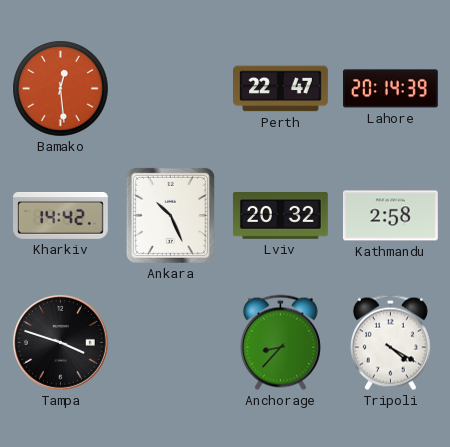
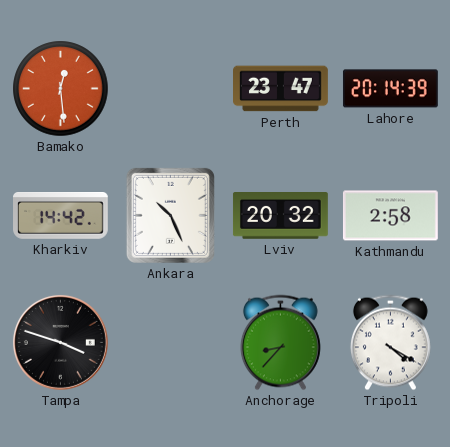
Perth: 22:47 -> 23:47
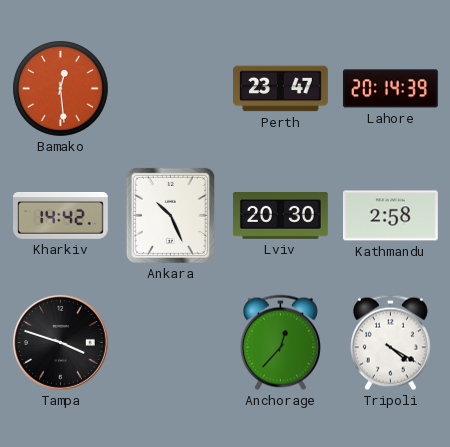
Lviv: 20:32 -> 20:30
Anchorage: 8:37 -> 12:37
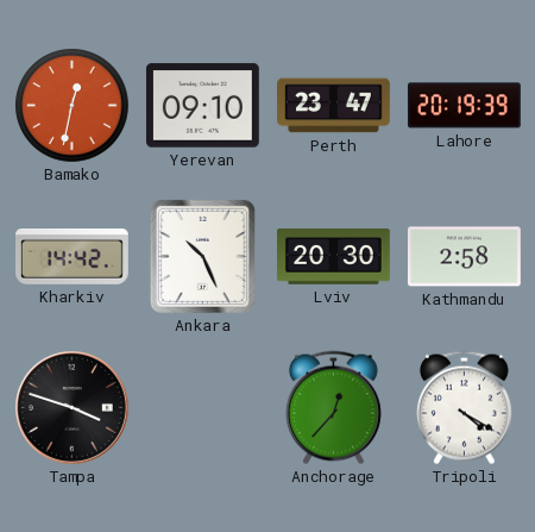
Bamako: 12:29 -> 12:32
Yerevan: none -> 09:10
Lahore: 20:14 -> 20:19
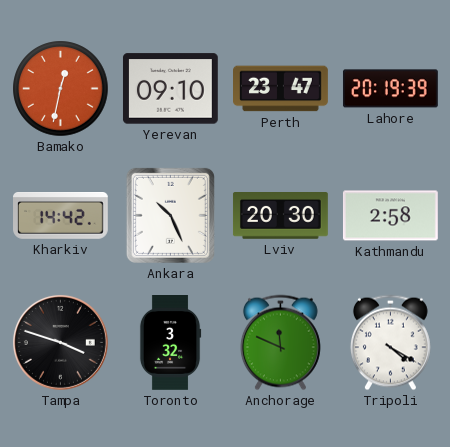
Toronto: none -> 3:32
Anchorage: 12:37 -> 11:49
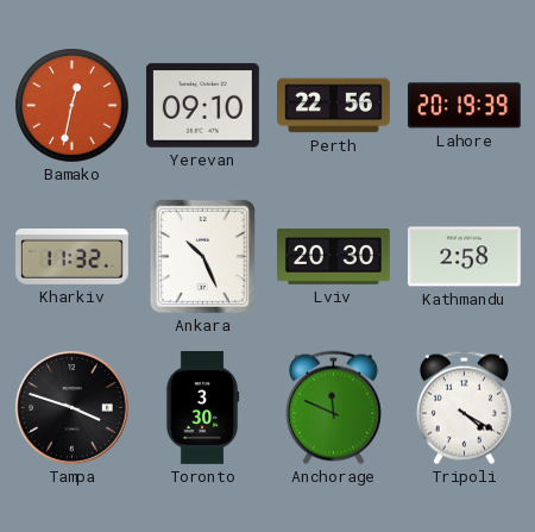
Perth: 23:47 -> 22:56
Kharkiv: 14:42 -> 11:32
Toronto: 3:32 -> 3:30
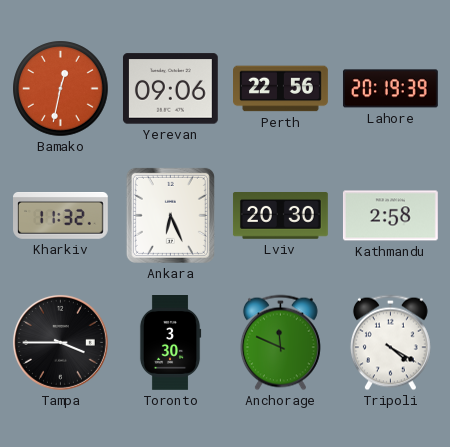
Yerevan: 09:10 -> 09:06
Ankara: 10:26 -> 6:26
Tampa: 3:48 -> 3:45
